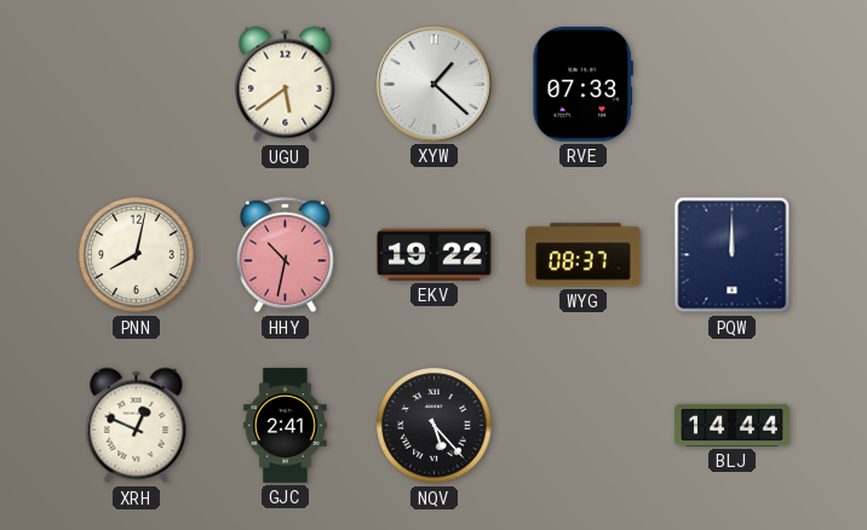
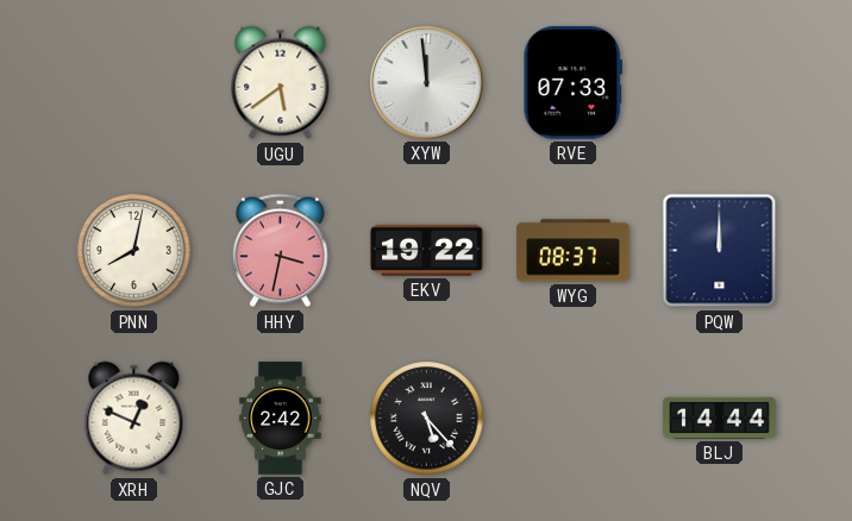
XYW: 1:22 -> 11:59
HHY: 10:32 -> 3:32
GJC: 2:41 -> 2:42
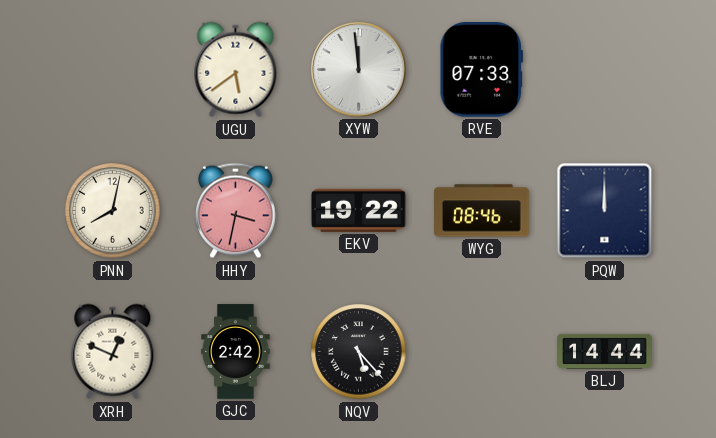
WYG: 08:37 -> 08:46
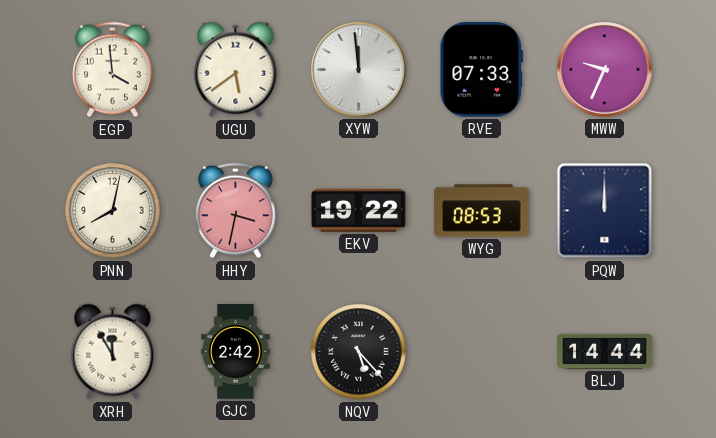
EGP: none -> 3:59
MWW: none -> 9:34
WYG: 08:46 -> 08:53
XRH: 12:49 -> 11:55
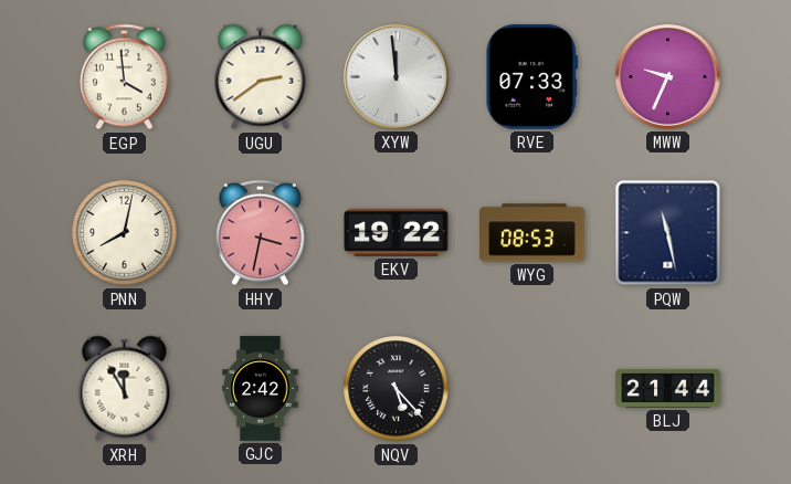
UGU: 5:39 -> 2:39
PQW: 12:00 -> 11:28
BLJ: 14:44 -> 21:44
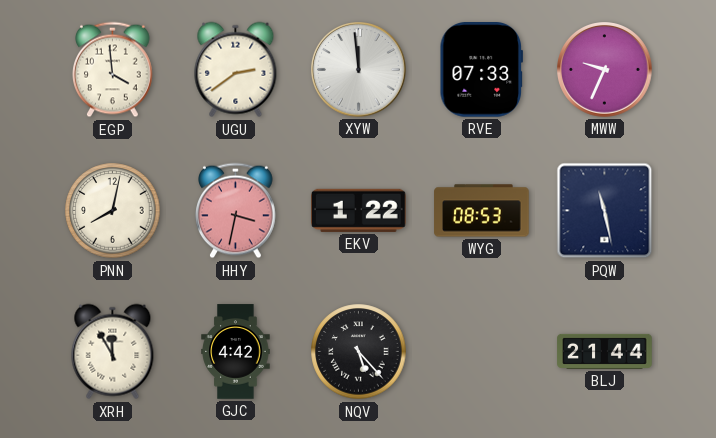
EKV: 19:22 -> 1:22
GJC: 2:42 -> 4:42
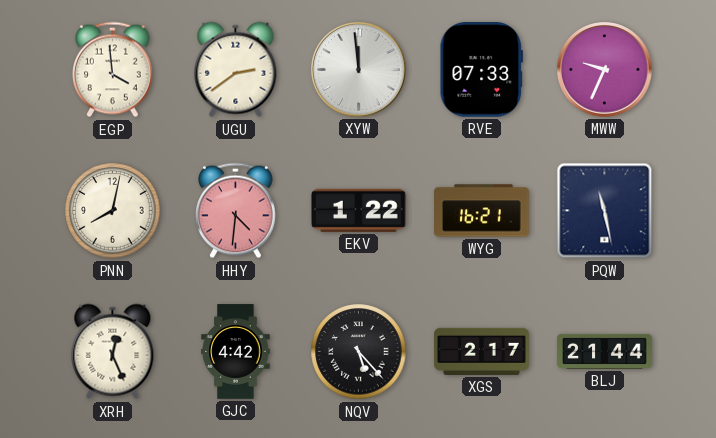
HHY: 3:32 -> 4:31
WYG: 08:53 -> 16:21
XRH: 11:55 -> 12:26
XGS: none -> 2:17
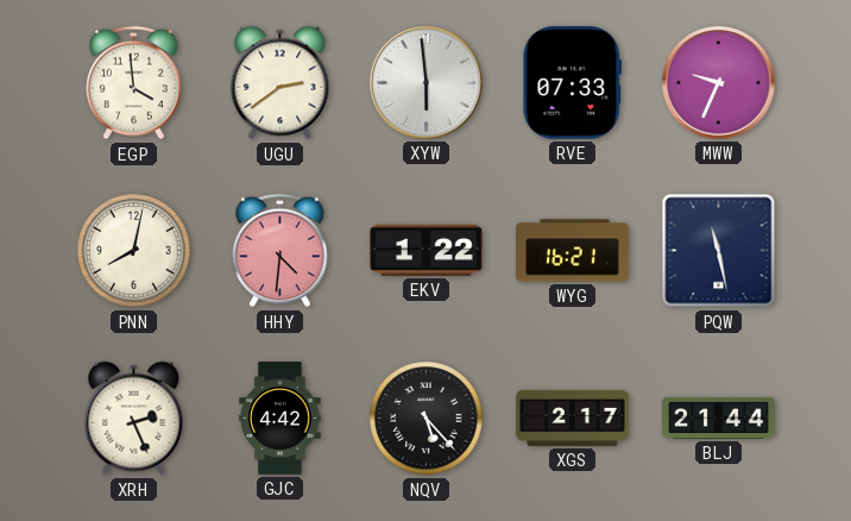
XYW: 11:59 -> 5:59
XRH: 12:26 -> 2:26
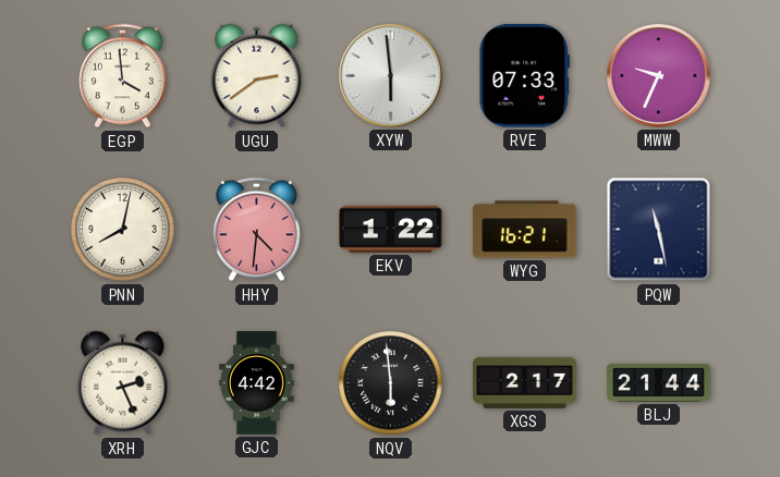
NQV: 5:23 -> 5:59
